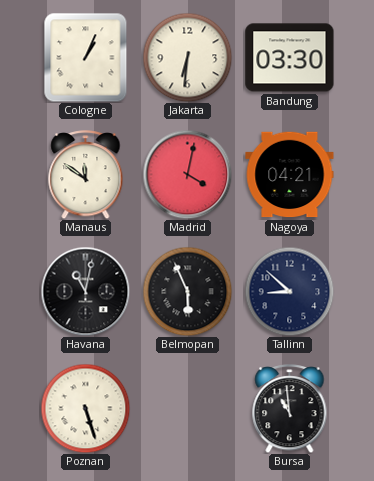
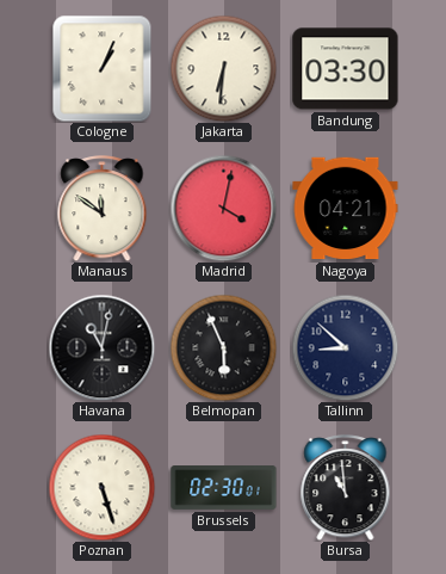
Brussels: none -> 02:30
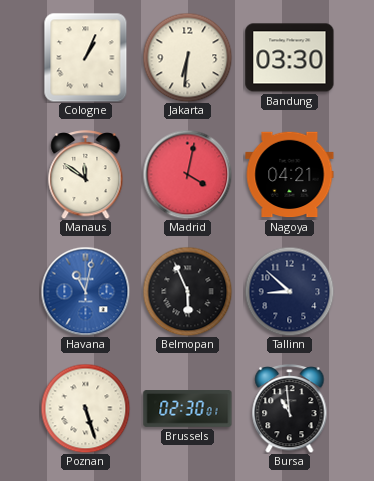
Havana dial: black -> blue
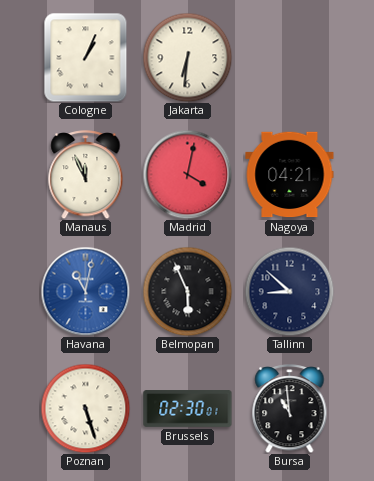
Bandung: 03:30 -> none
Manaus: 11:51 -> 11:56
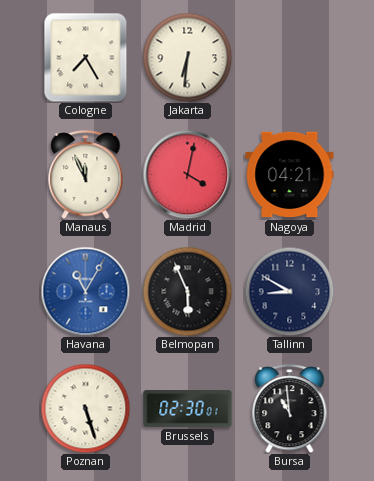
Cologne: 1:04 -> 7:25
Havana: 11:02 -> 11:05
Tallinn: 8:52 -> 8:50
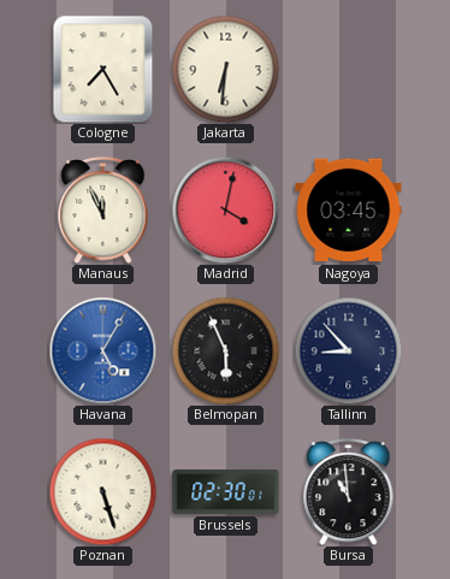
Nagoya: 04:21 -> 03:45
Havana: 11:05 -> 5:05
Tallinn: 8:50 -> 8:53
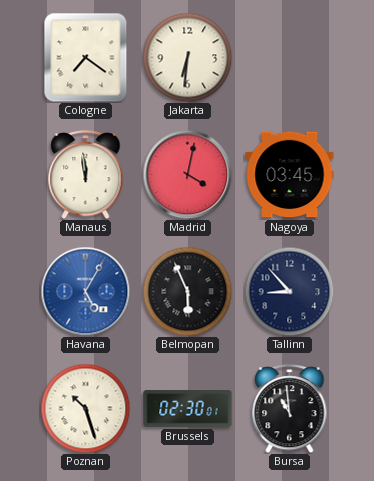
Cologne: 7:25 -> 7:21
Manaus: 11:56 -> 11:59
Poznan: 5:27 -> 10:27
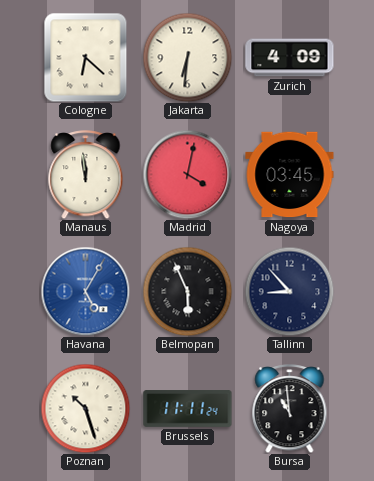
Cologne: 7:21 -> 6:22
Zurich: none -> 4:09
Brussels: 02:30 -> 11:11
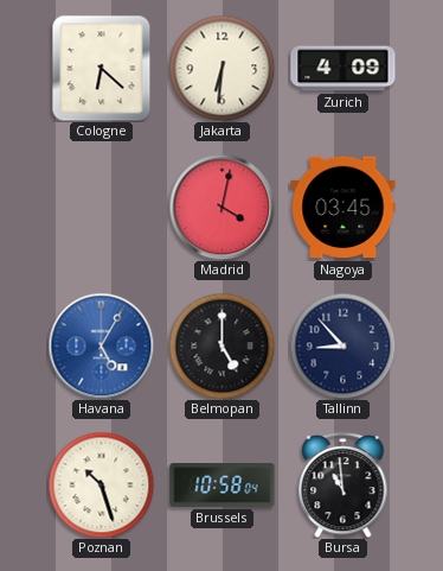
Manaus: 11:59 -> none
Belmopan: 5:56 -> 5:00
Brussels: 11:11 -> 10:58
